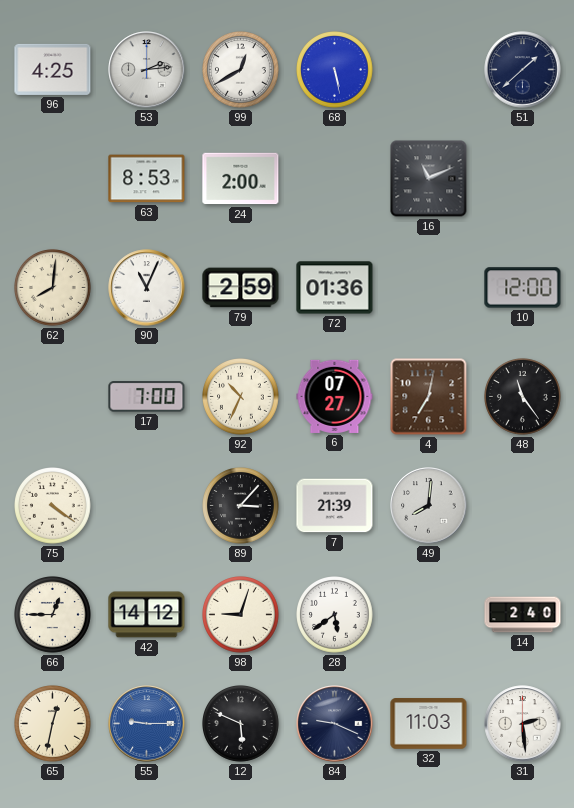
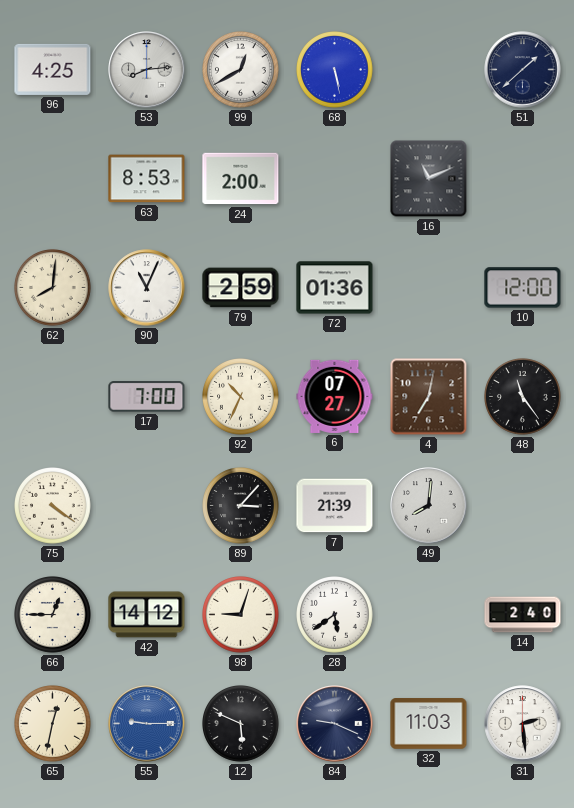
53: 2:14 -> 8:14
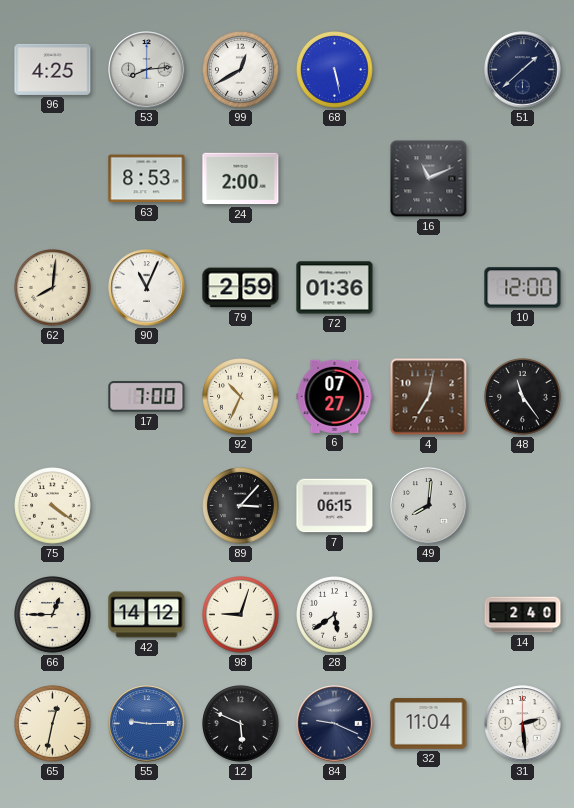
7: 21:39 -> 06:15
32: 11:03 -> 11:04
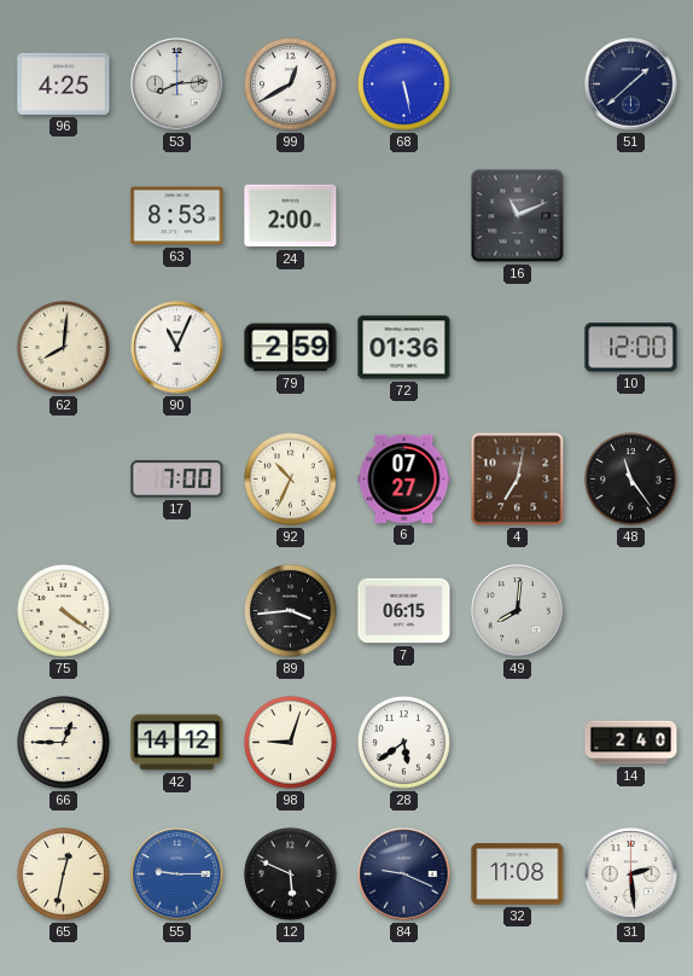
89: 3:07 -> 3:44
32: 11:04 -> 11:08
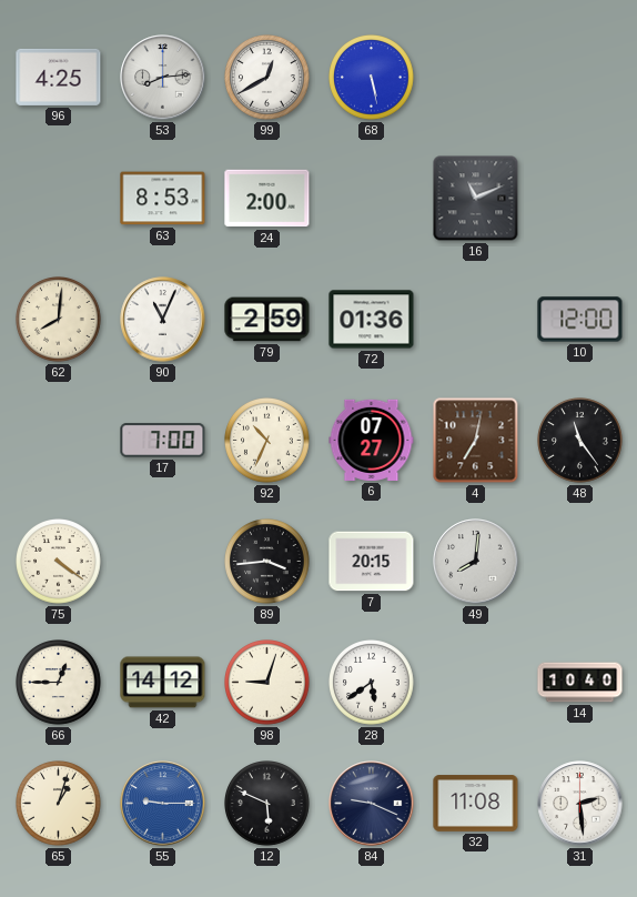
51: 1:38 -> none
7: 06:15 -> 20:15
14: 2:40 -> 10:40
65: 12:32 -> 1:03
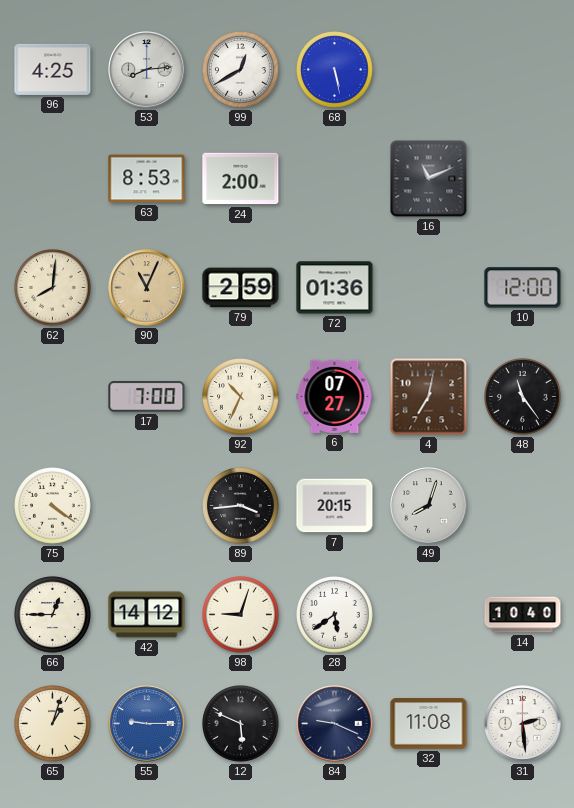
90 dial: white -> champagne
49: 8:01 -> 8:03
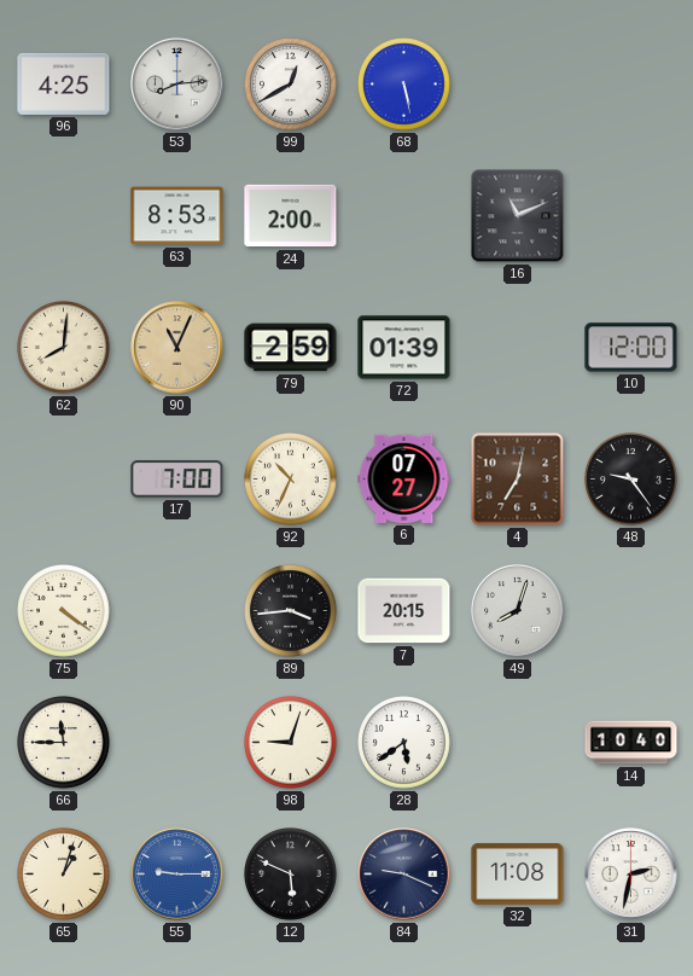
72: 01:36 -> 01:39
48: 11:24 -> 9:24
66: 12:45 -> 11:45
42: 14:12 -> none
31: 2:29 -> 2:32
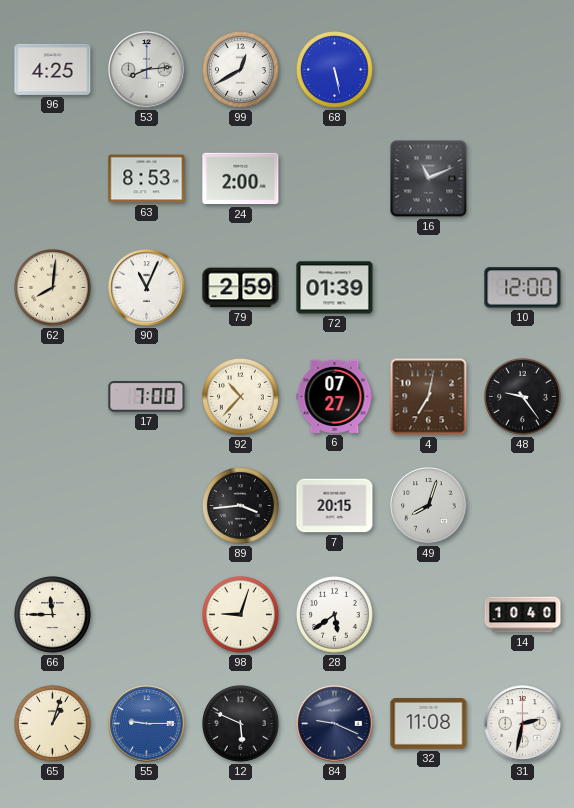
90 dial: champagne -> white
92: 10:34 -> 10:37
75: 4:21 -> none
